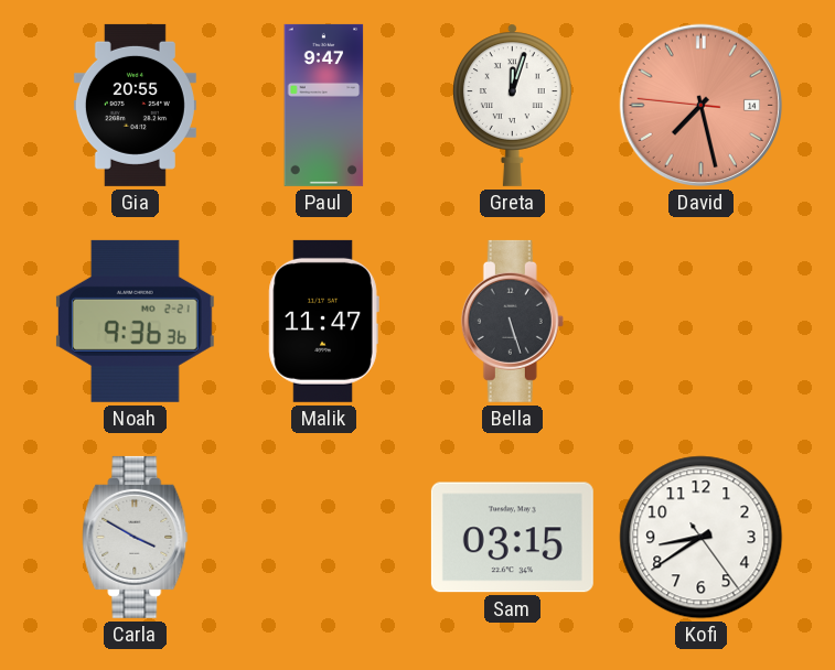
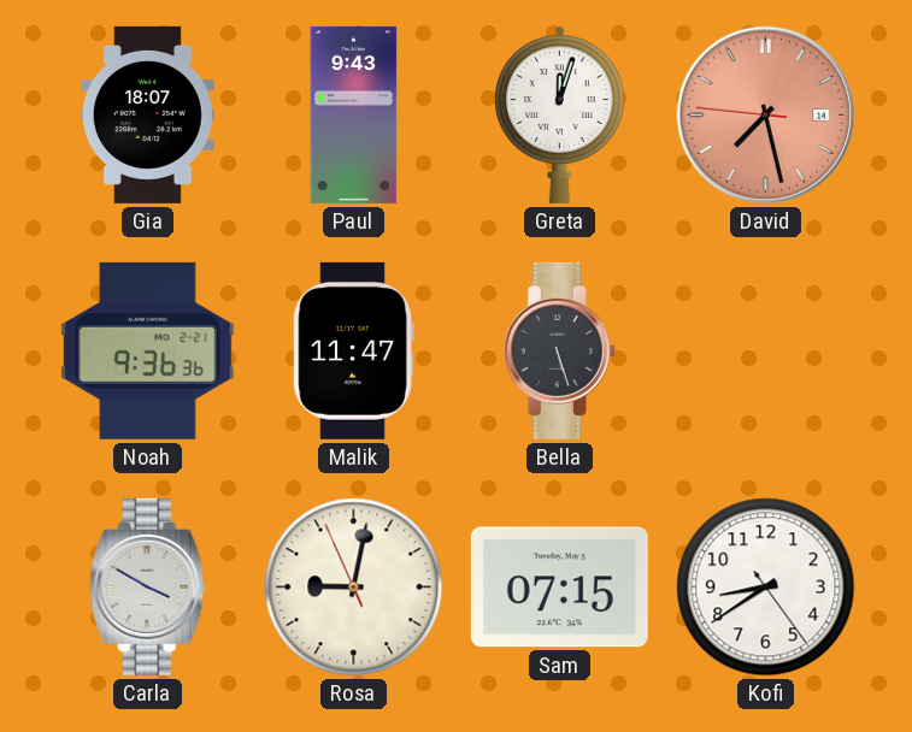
Gia: 20:55 -> 18:07
Paul: 9:47 -> 9:43
Rosa: none -> 9:01
Sam: 03:15 -> 07:15
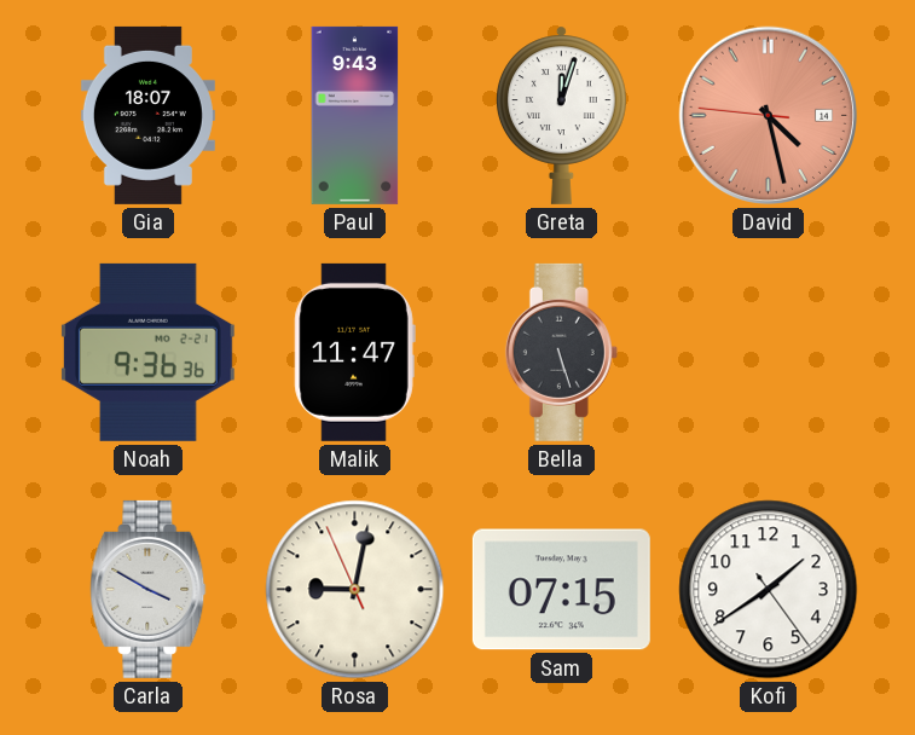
David: 7:27 -> 4:27
Kofi: 8:39 -> 1:39
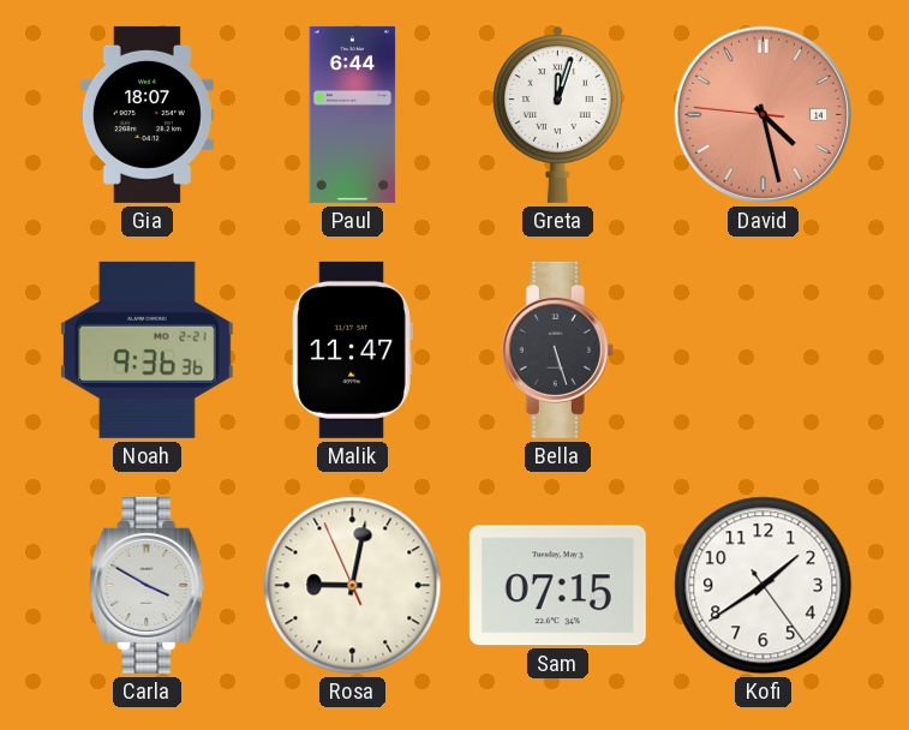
Paul: 9:43 -> 6:44
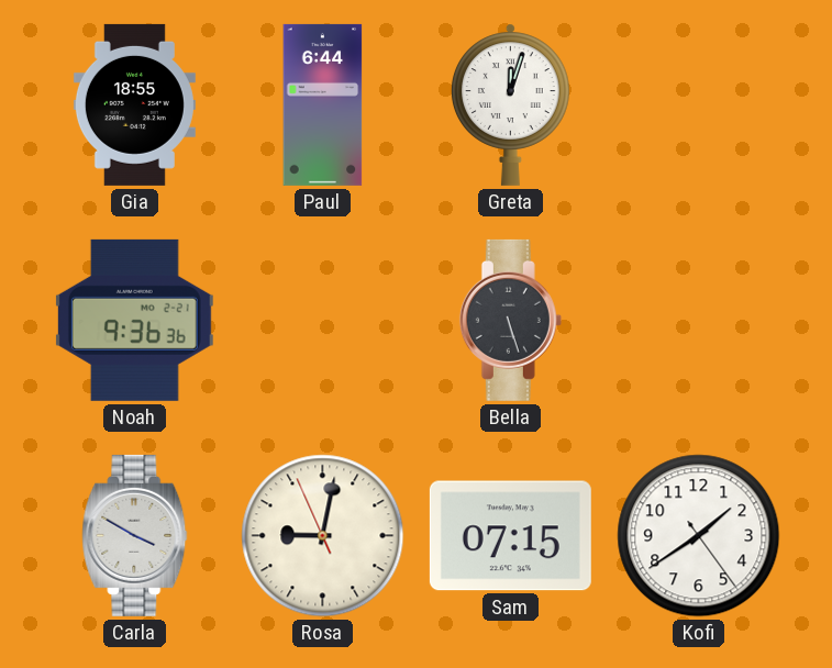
Gia: 18:07 -> 18:55
David: 4:27 -> none
Malik: 11:47 -> none
